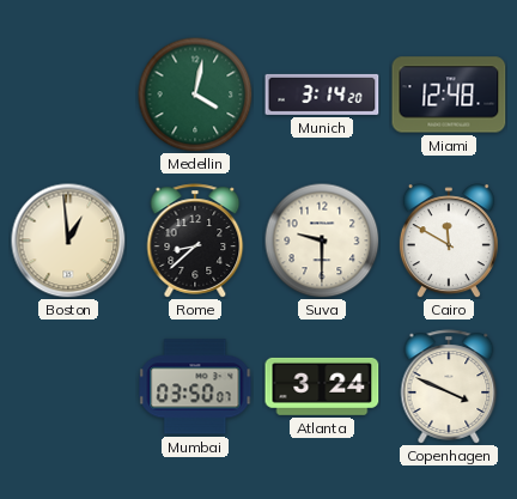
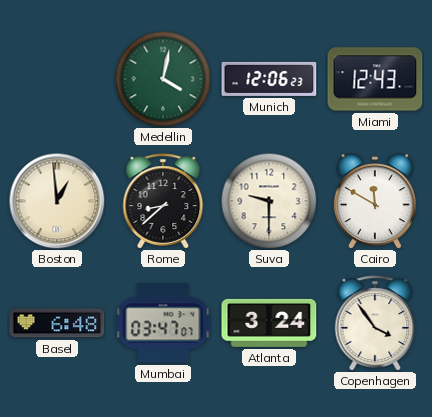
Munich: 3:14 -> 12:06
Miami: 12:48 -> 12:43
Basel: none -> 6:48
Mumbai: 03:50 -> 03:47
Copenhagen: 3:49 -> 3:54
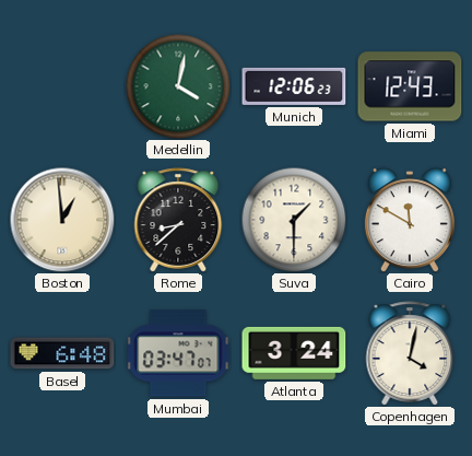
Suva: 9:30 -> 1:30
Copenhagen: 3:54 -> 4:02
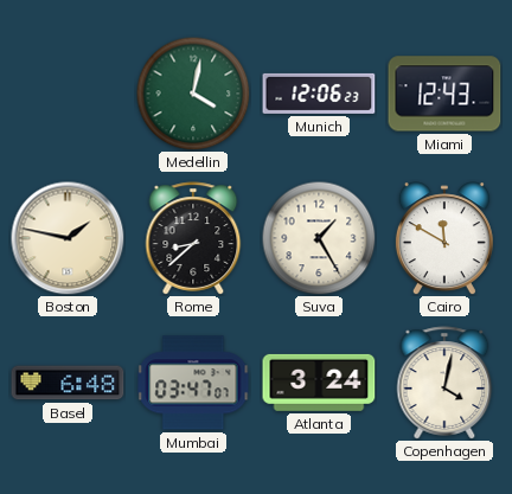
Boston: 12:59 -> 1:47
Suva: 1:30 -> 1:25
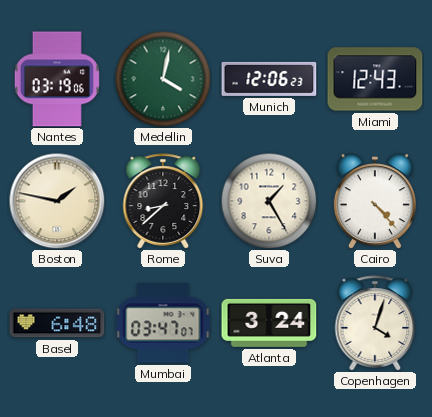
Nantes: none -> 03:19
Cairo: 11:50 -> 4:23
Copenhagen: 4:02 -> 4:03
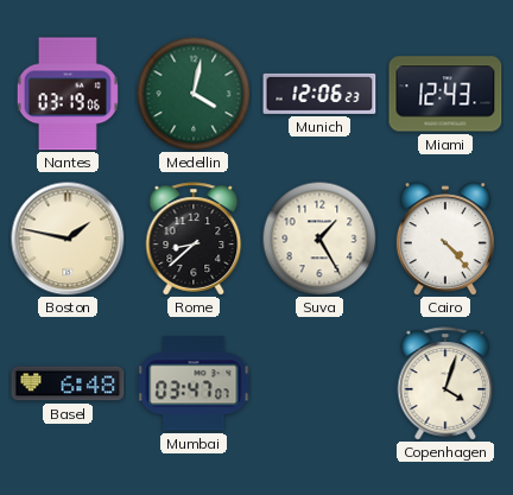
Atlanta: 3:24 -> none
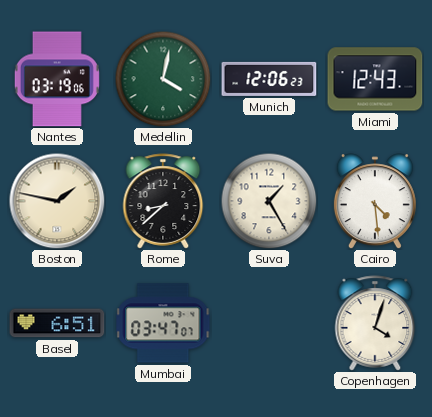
Cairo: 4:23 -> 4:29
Basel: 6:48 -> 6:51
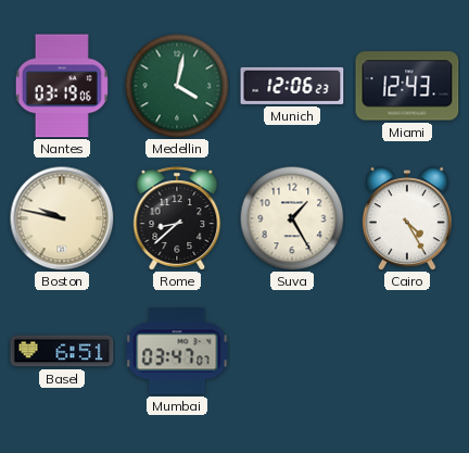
Boston: 1:47 -> 9:47
Cairo: 4:29 -> 4:25
Copenhagen: 4:03 -> none
